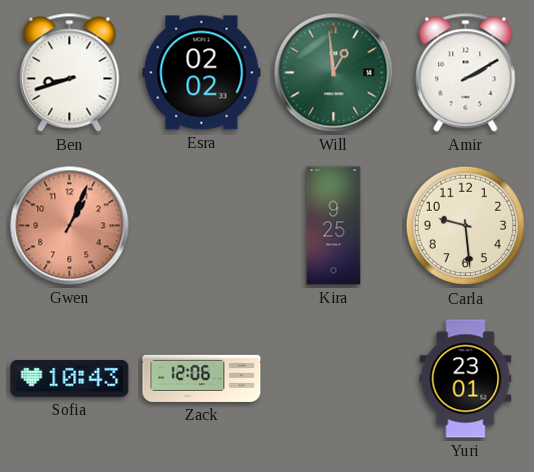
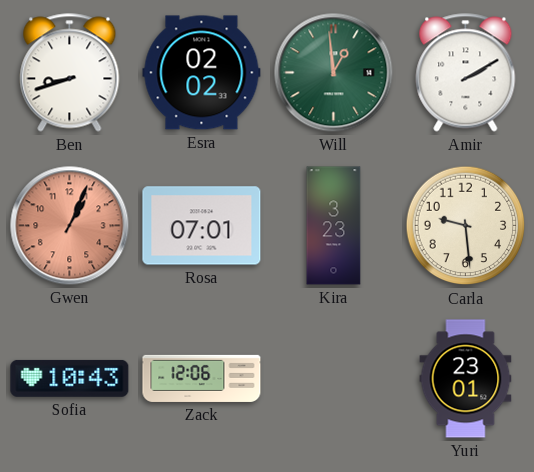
Rosa: none -> 07:01
Kira: 9:25 -> 3:23
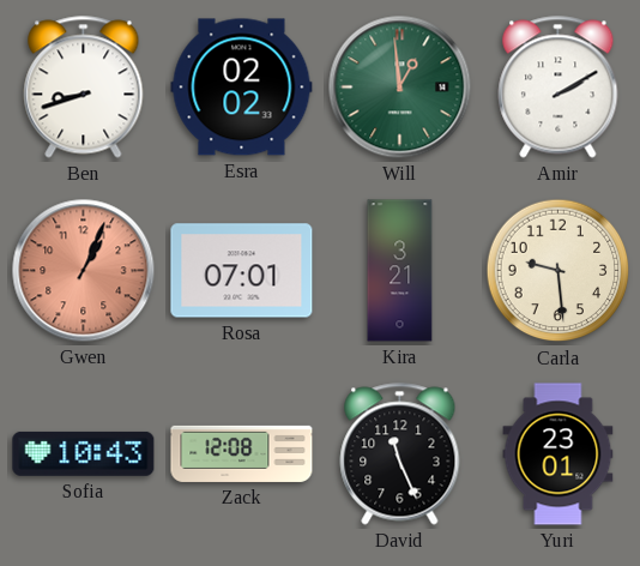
Kira: 3:23 -> 3:21
Zack: 12:06 -> 12:08
David: none -> 11:26
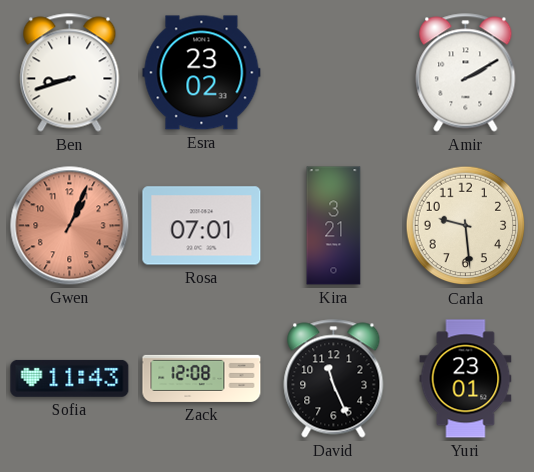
Esra: 02:02 -> 23:02
Will: 12:59 -> none
Sofia: 10:43 -> 11:43
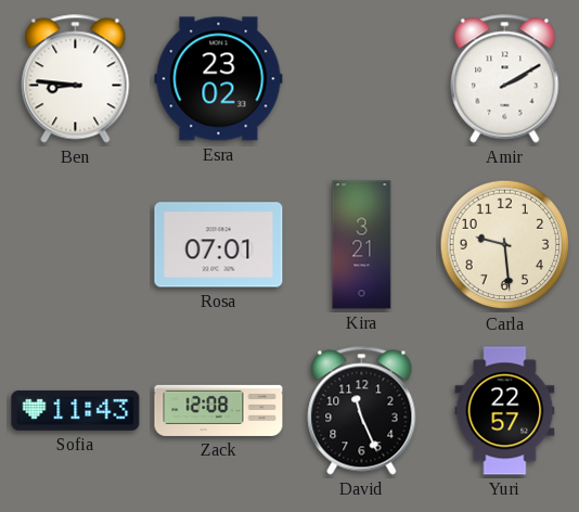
Ben: 8:42 -> 8:46
Gwen: 1:04 -> none
Yuri: 23:01 -> 22:57
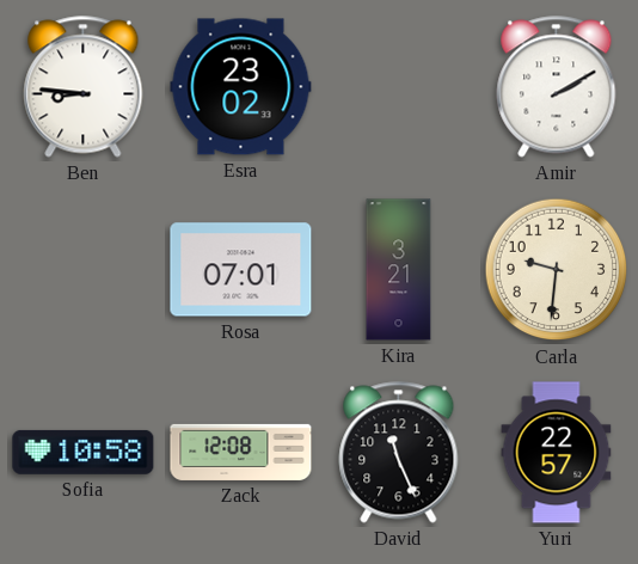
Carla: 9:29 -> 9:31
Sofia: 11:43 -> 10:58
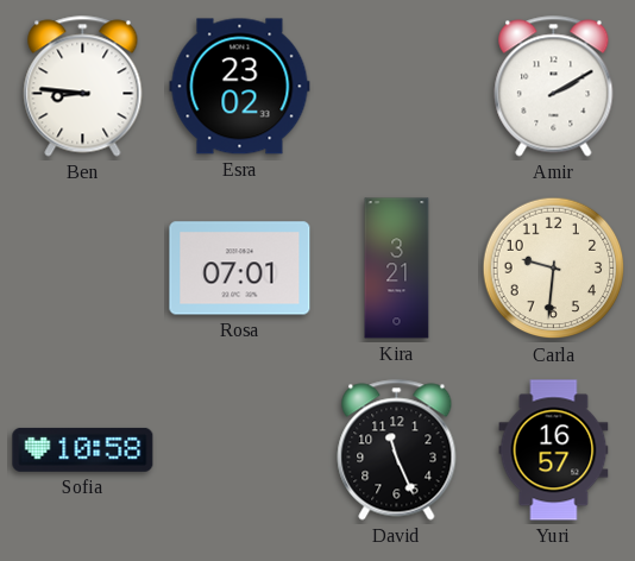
Zack: 12:08 -> none
Yuri: 22:57 -> 16:57
